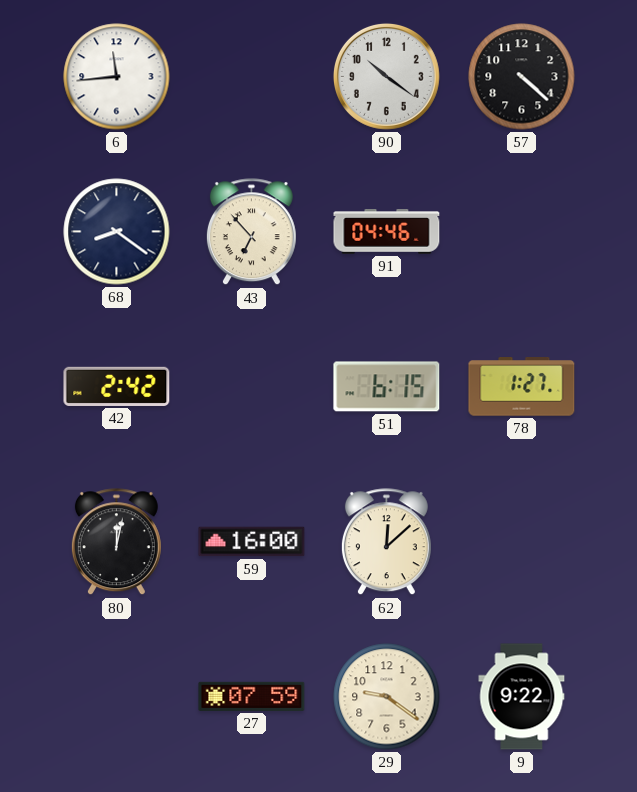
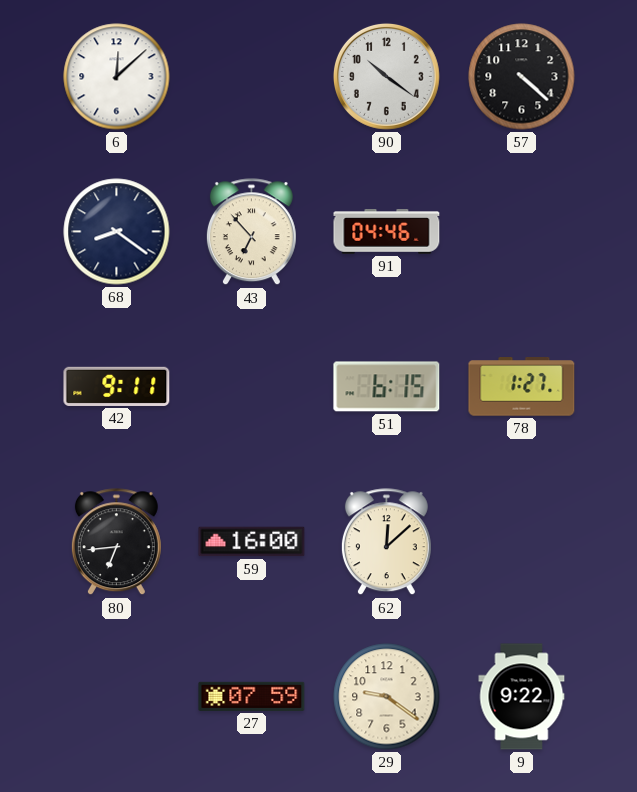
6: 11:44 -> 12:08
42: 2:42 -> 9:11
80: 12:02 -> 6:44
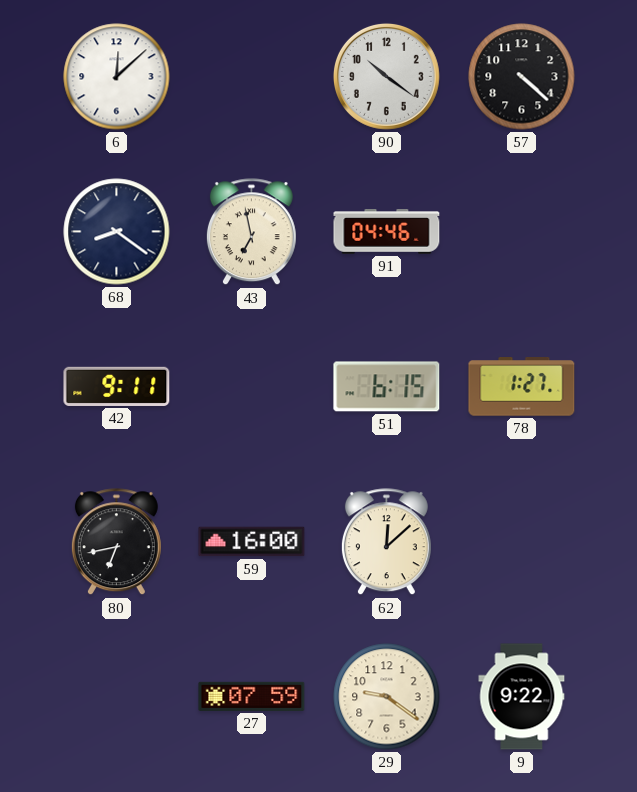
43: 6:53 -> 6:58
80: 6:44 -> 6:43
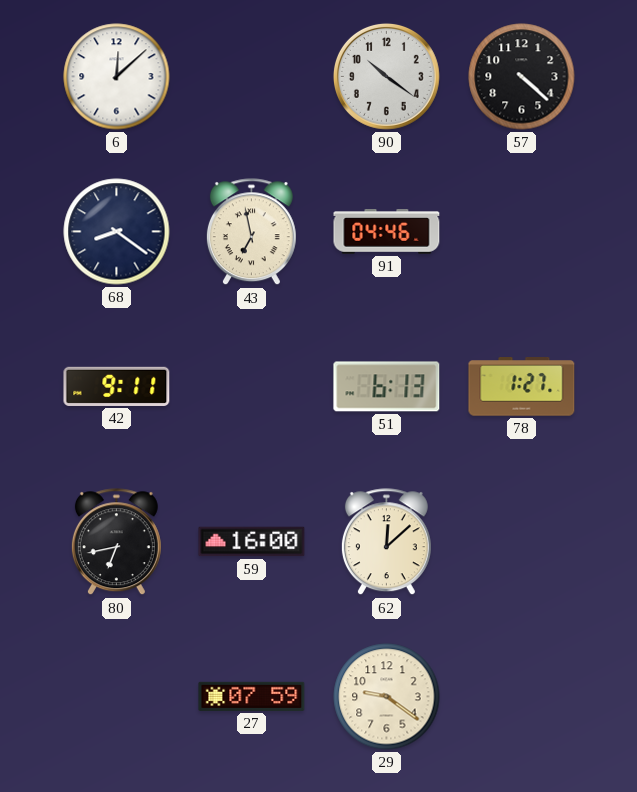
51: 6:15 -> 6:13
9: 9:22 -> none
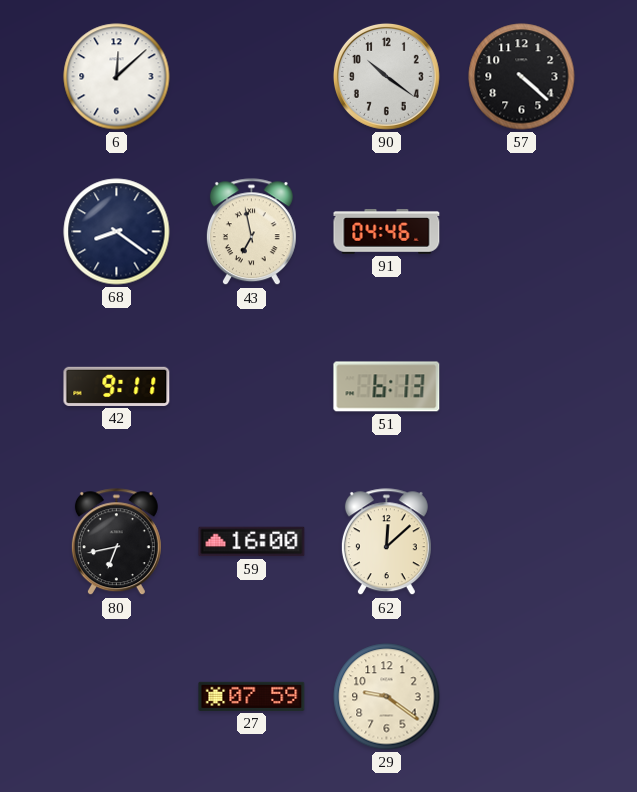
78: 1:27 -> none
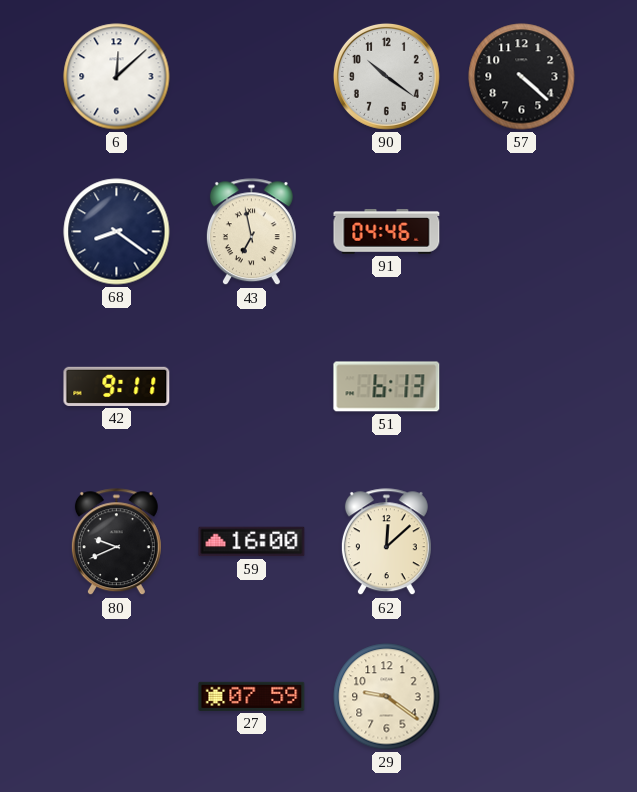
80: 6:43 -> 9:41
